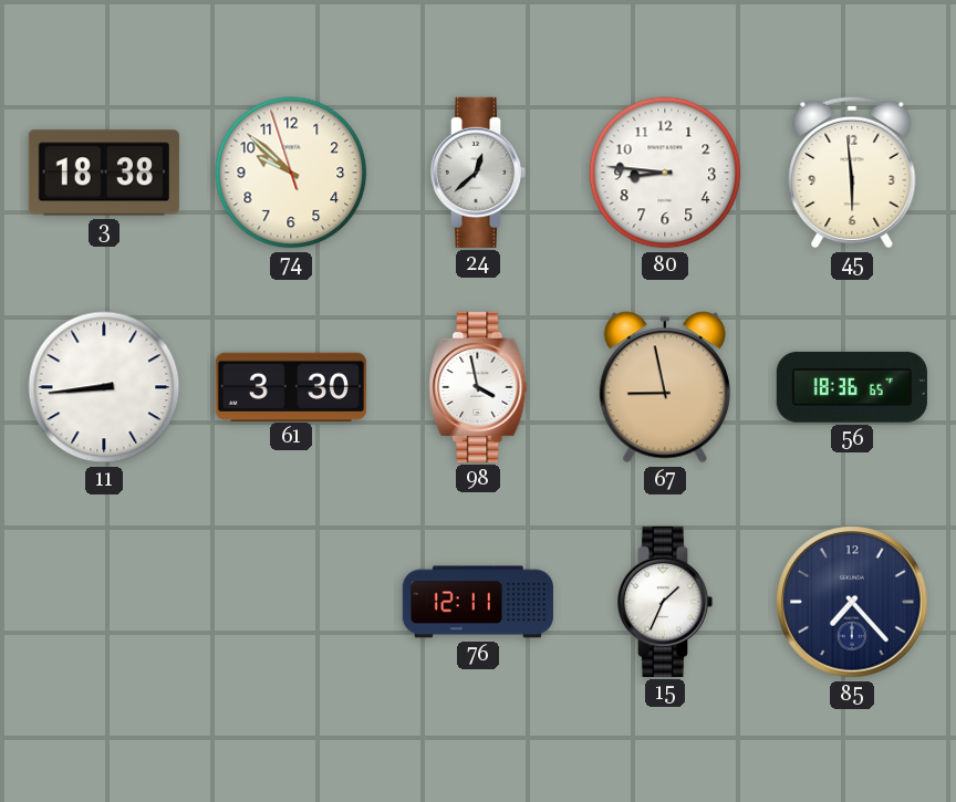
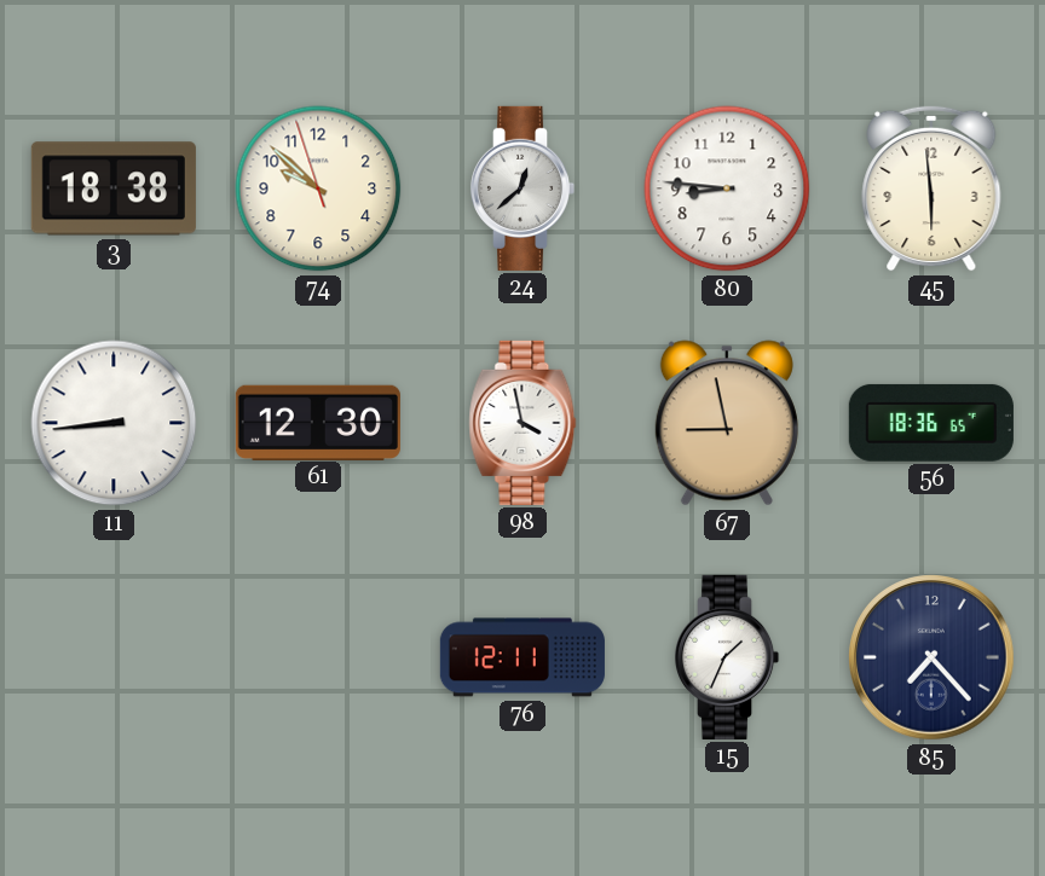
61: 3:30 -> 12:30
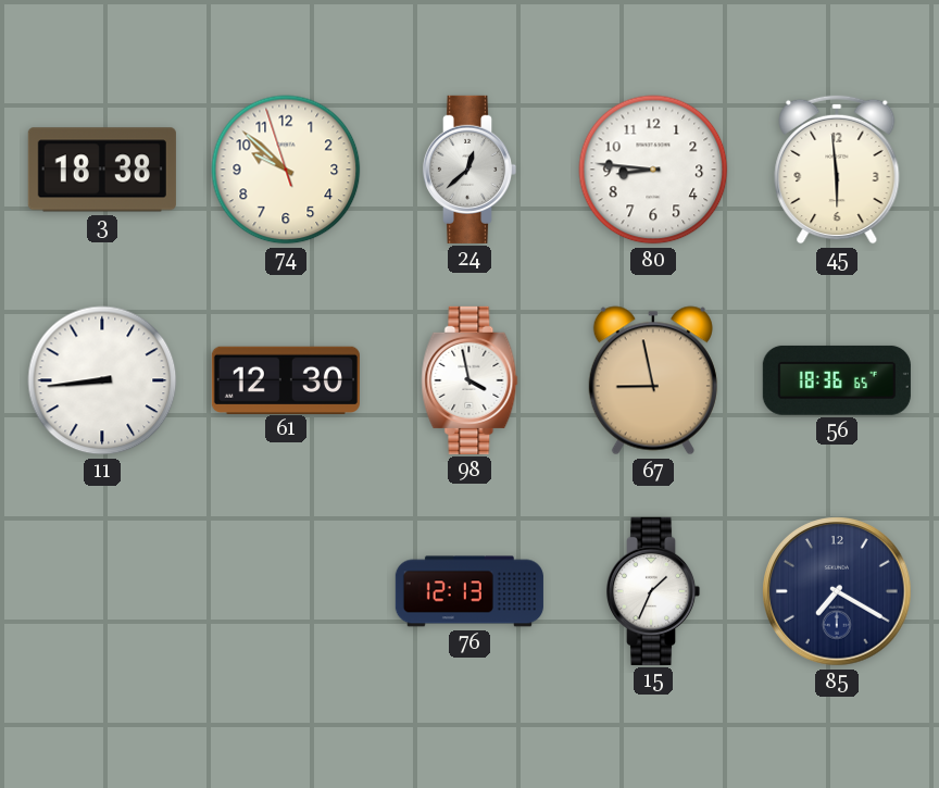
76: 12:11 -> 12:13
85: 7:23 -> 7:20
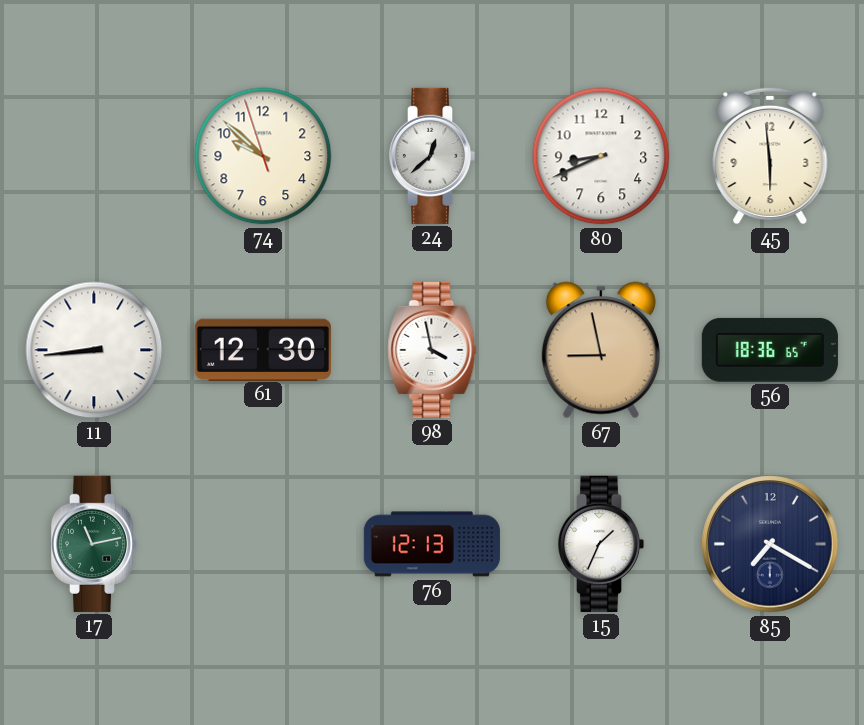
3: 18:38 -> none
80: 8:46 -> 8:41
17: none -> 11:13
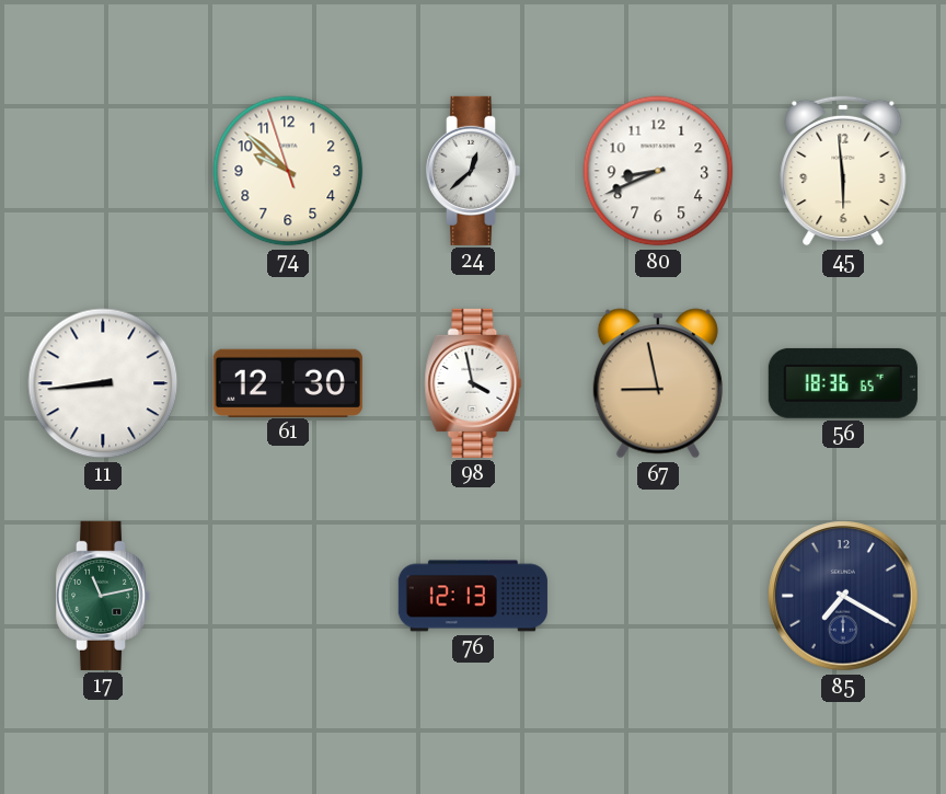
15: 1:34 -> none
